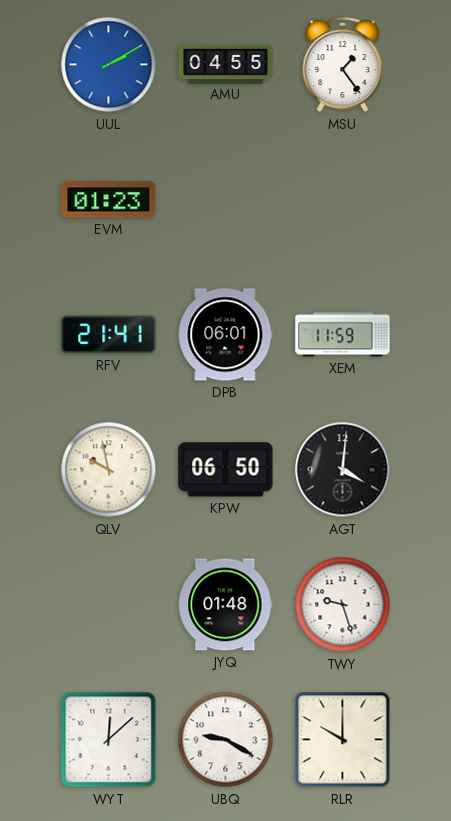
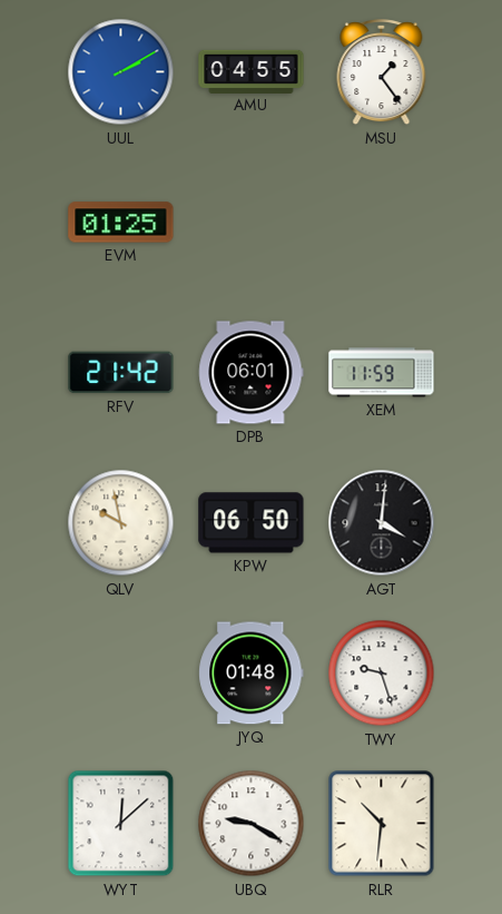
EVM: 01:23 -> 01:25
RFV: 21:41 -> 21:42
RLR: 10:00 -> 10:31
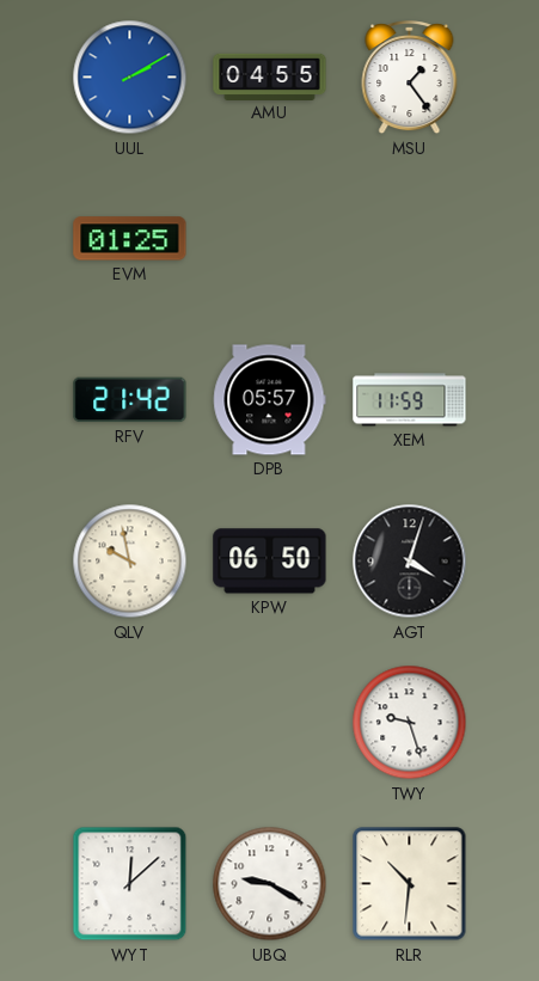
DPB: 06:01 -> 05:57
AGT: 4:01 -> 4:03
JYQ: 01:48 -> none
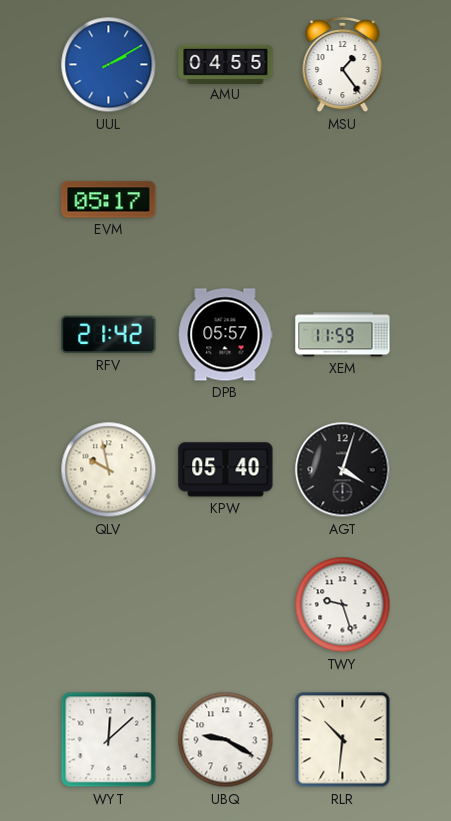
EVM: 01:25 -> 05:17
KPW: 06:50 -> 05:40
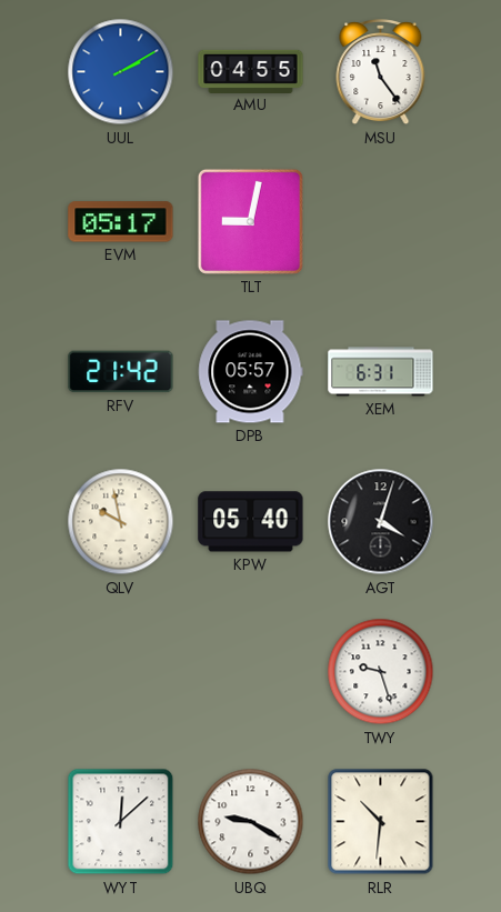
MSU: 1:24 -> 11:24
TLT: none -> 9:02
XEM: 11:59 -> 6:31
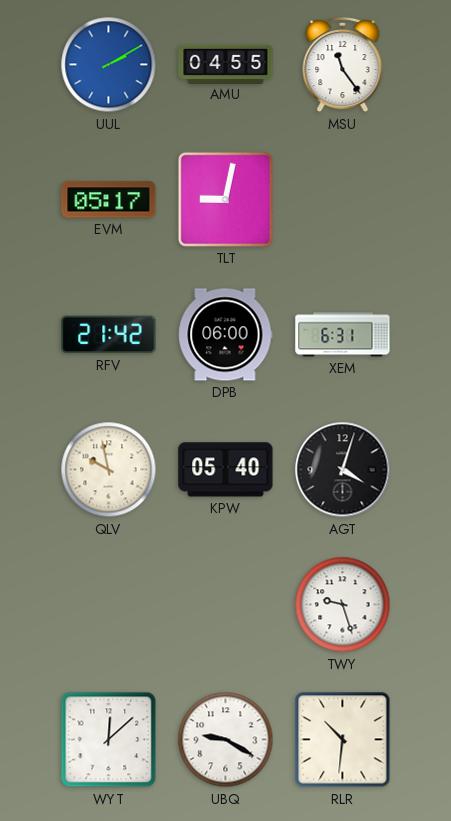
DPB: 05:57 -> 06:00
